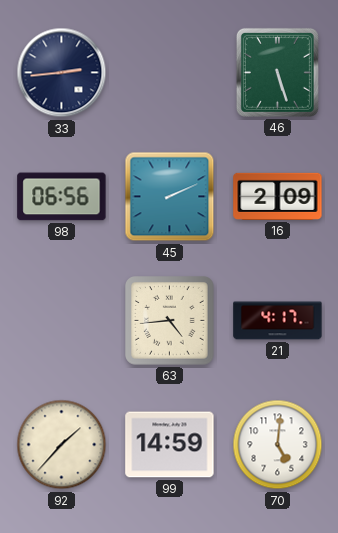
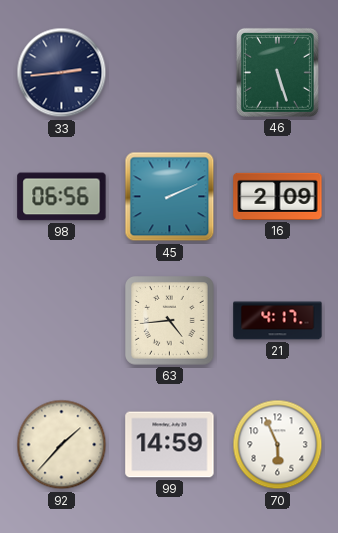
70: 5:01 -> 5:56
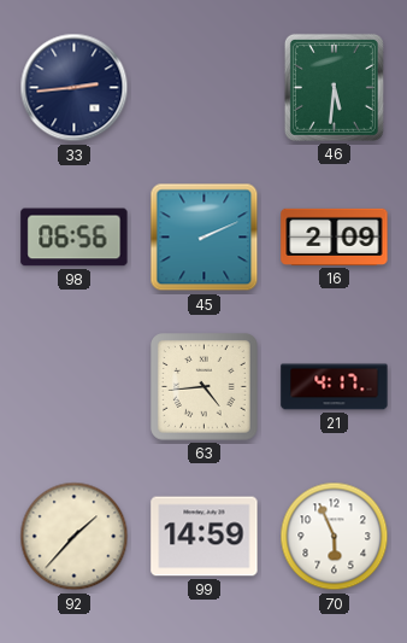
46: 5:27 -> 5:31
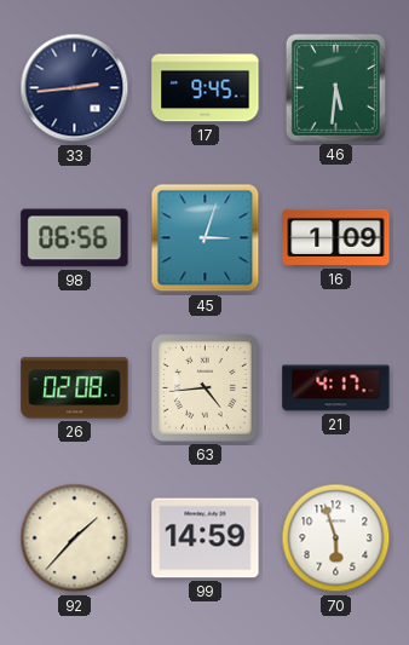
17: none -> 9:45
45: 2:11 -> 3:03
16: 2:09 -> 1:09
26: none -> 02:08
70: 5:56 -> 5:57
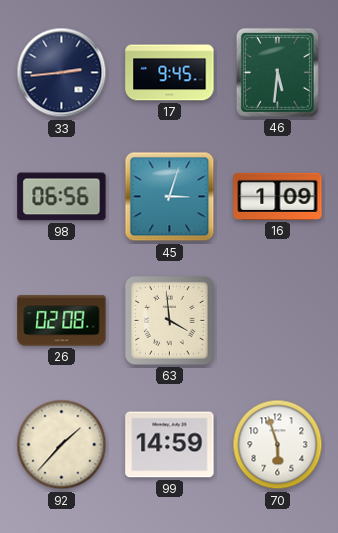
63: 4:44 -> 3:59
21: 4:17 -> none
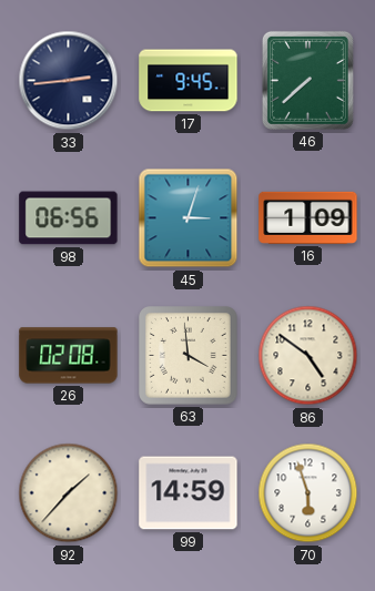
46: 5:31 -> 7:38
86: none -> 4:51
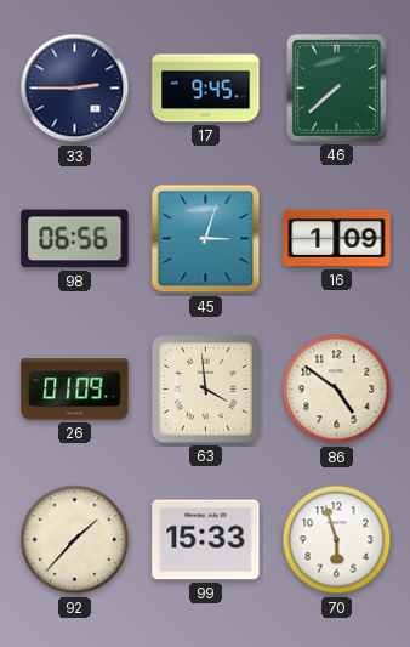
33: 2:44 -> 2:45
26: 02:08 -> 01:09
99: 14:59 -> 15:33
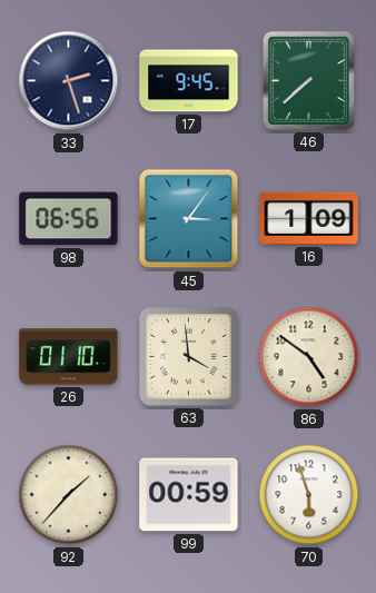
33: 2:45 -> 2:27
45: 3:03 -> 3:06
26: 01:09 -> 01:10
99: 15:33 -> 00:59
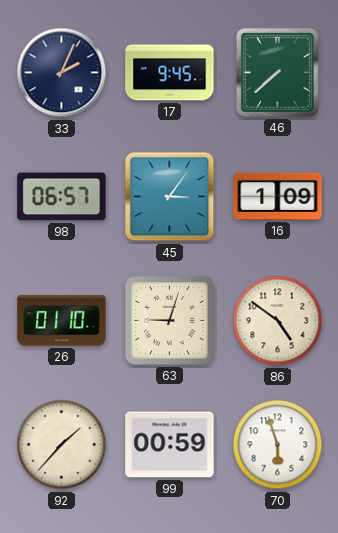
33: 2:27 -> 2:04
98: 06:56 -> 06:57
63: 3:59 -> 9:03
